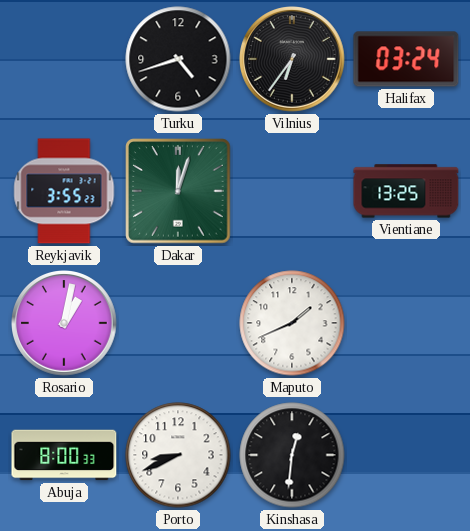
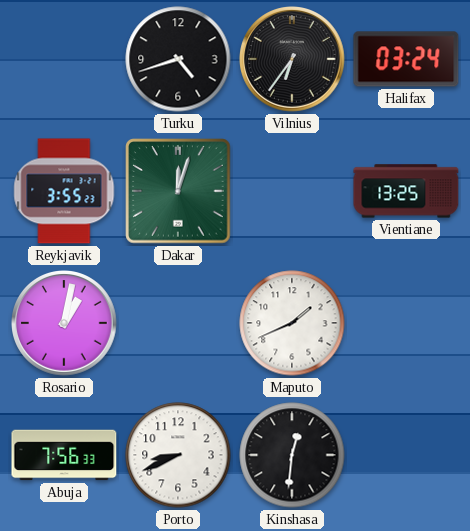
Abuja: 8:00 -> 7:56
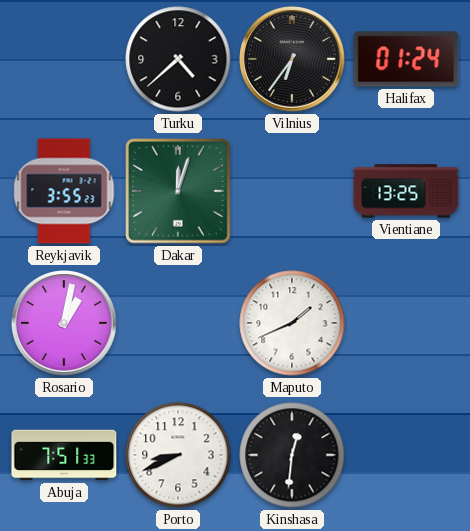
Turku: 4:42 -> 4:38
Halifax: 03:24 -> 01:24
Abuja: 7:56 -> 7:51
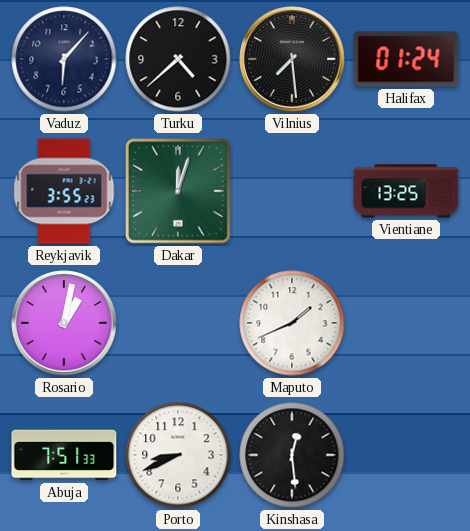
Vaduz: none -> 6:07
Vilnius: 6:36 -> 7:29
Kinshasa: 12:31 -> 12:29
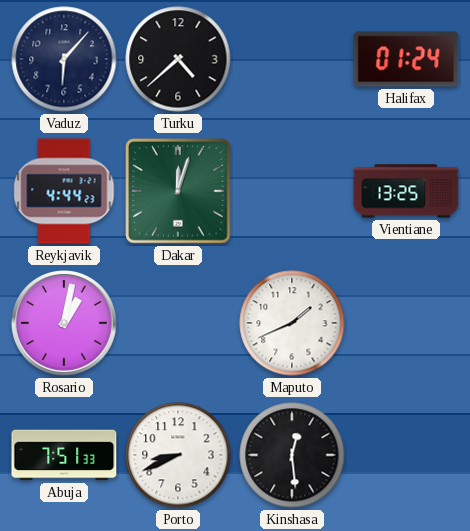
Vilnius: 7:29 -> none
Reykjavik: 3:55 -> 4:44
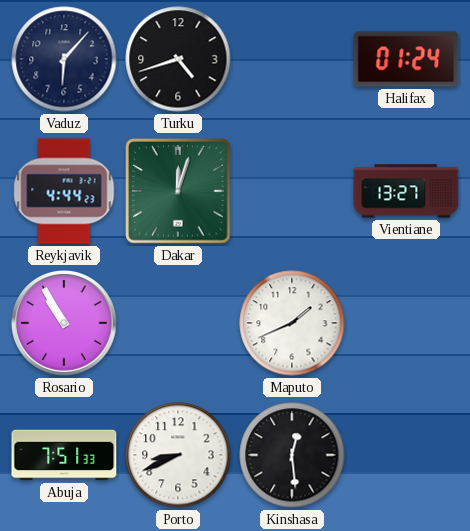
Turku: 4:38 -> 4:42
Vientiane: 13:25 -> 13:27
Rosario: 1:02 -> 10:55
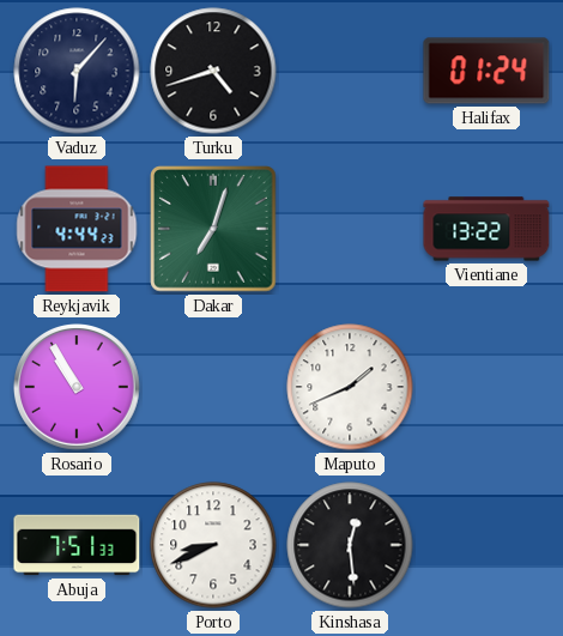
Dakar: 12:03 -> 7:03
Vientiane: 13:27 -> 13:22
